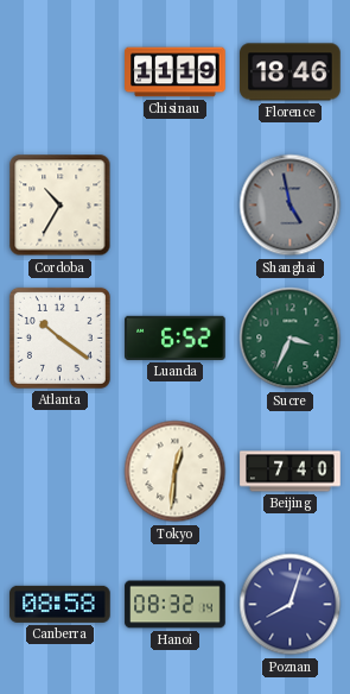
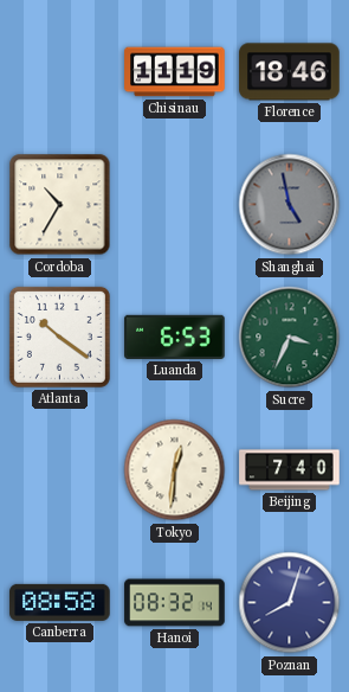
Luanda: 6:52 -> 6:53
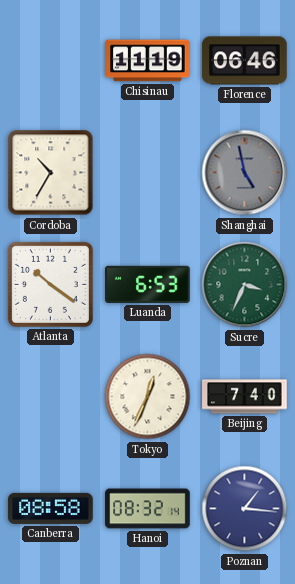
Florence: 18:46 -> 06:46
Tokyo: 12:31 -> 12:34
Poznan: 8:03 -> 1:16
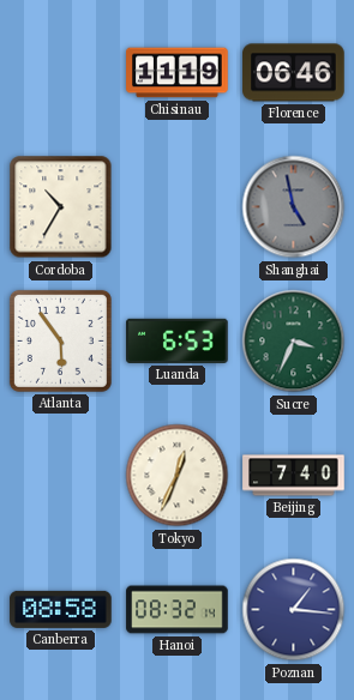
Atlanta: 10:21 -> 5:54
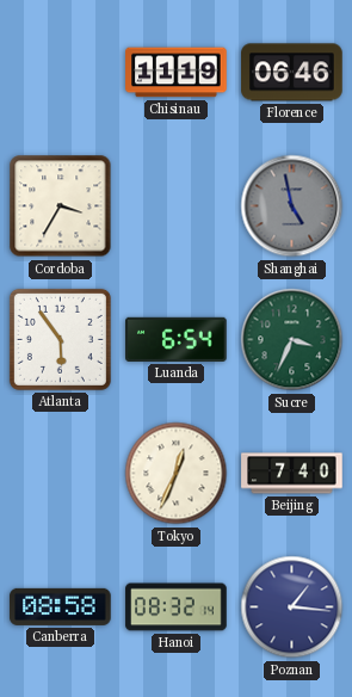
Cordoba: 10:35 -> 3:35
Luanda: 6:53 -> 6:54
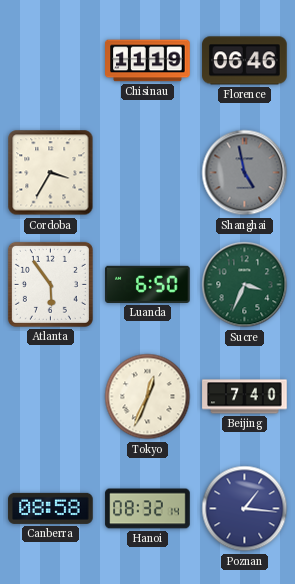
Luanda: 6:54 -> 6:50
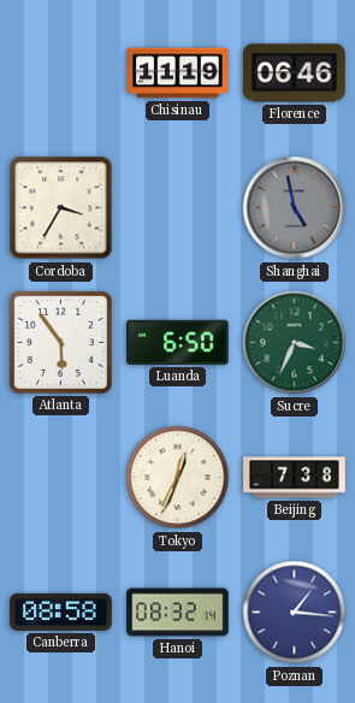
Beijing: 7:40 -> 7:38
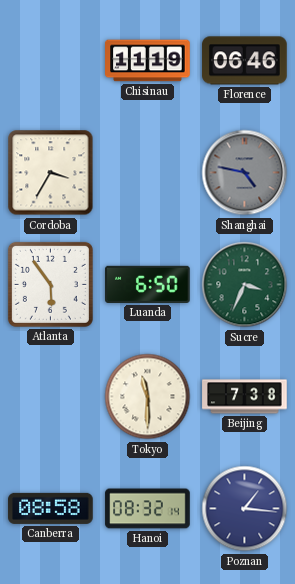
Shanghai: 4:58 -> 4:47
Tokyo: 12:34 -> 11:30
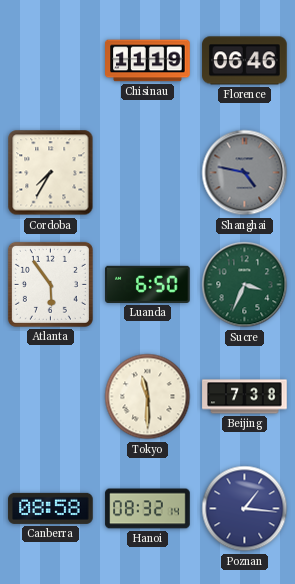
Cordoba: 3:35 -> 7:35
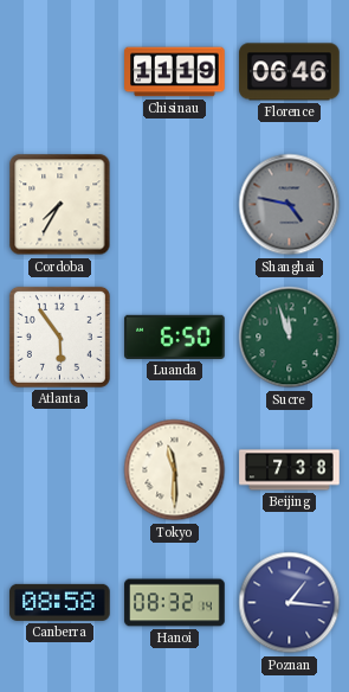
Sucre: 3:34 -> 11:57
